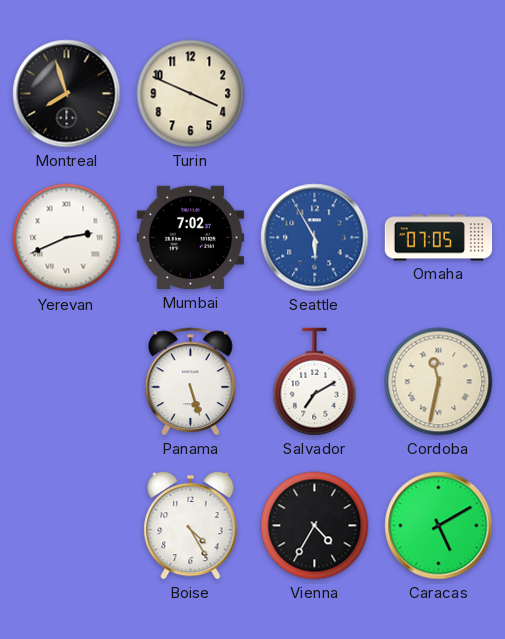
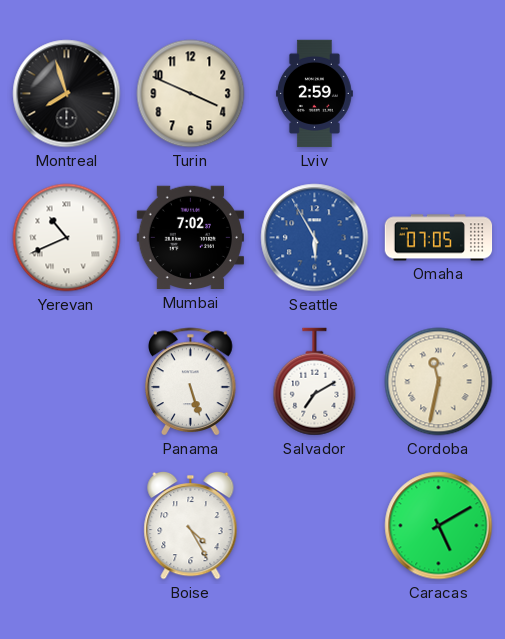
Lviv: none -> 2:59
Yerevan: 2:41 -> 10:41
Vienna: 4:35 -> none
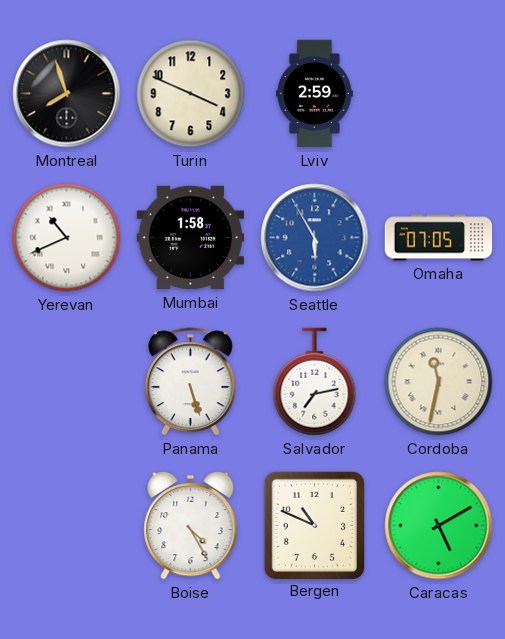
Mumbai: 7:02 -> 1:58
Salvador: 7:10 -> 7:13
Bergen: none -> 10:49
